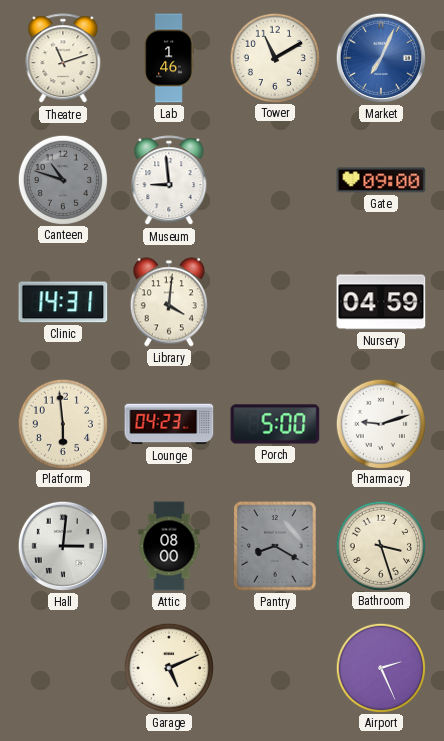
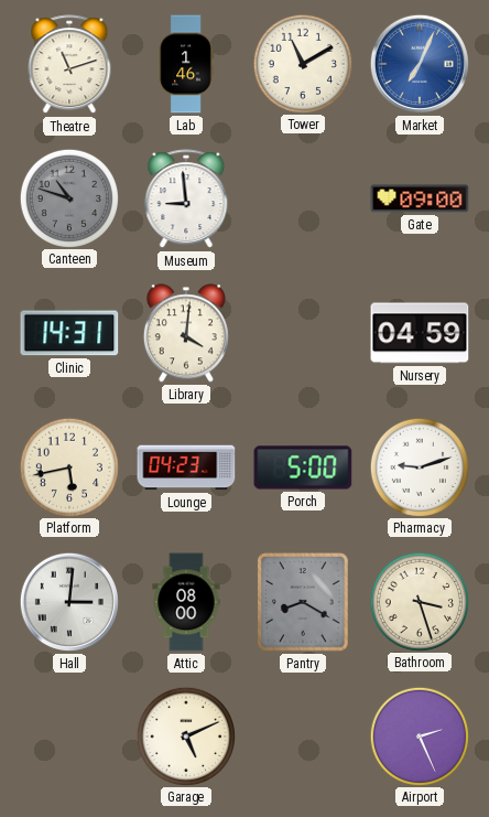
Platform: 5:59 -> 5:43
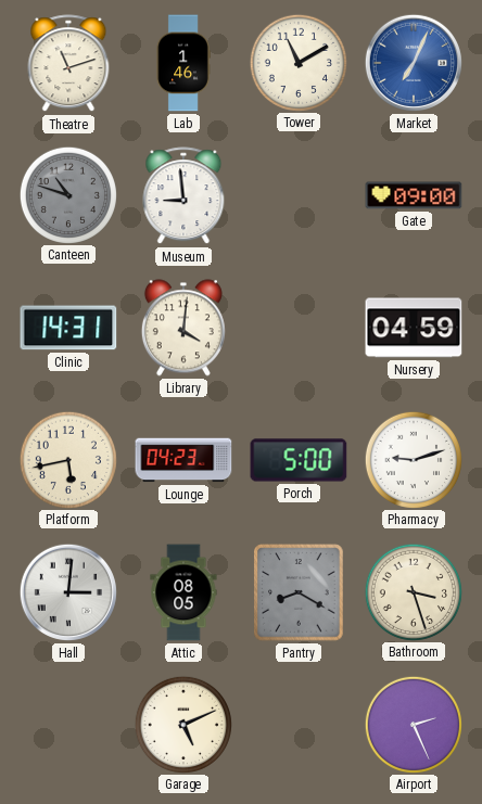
Attic: 08:00 -> 08:05
